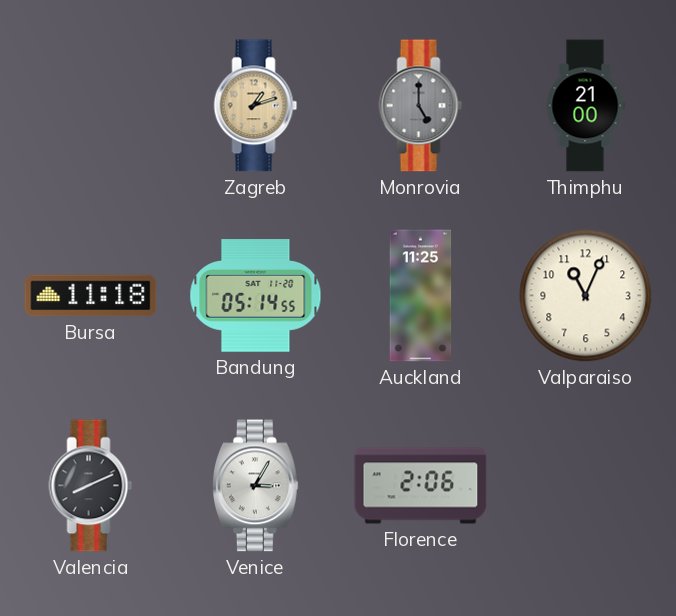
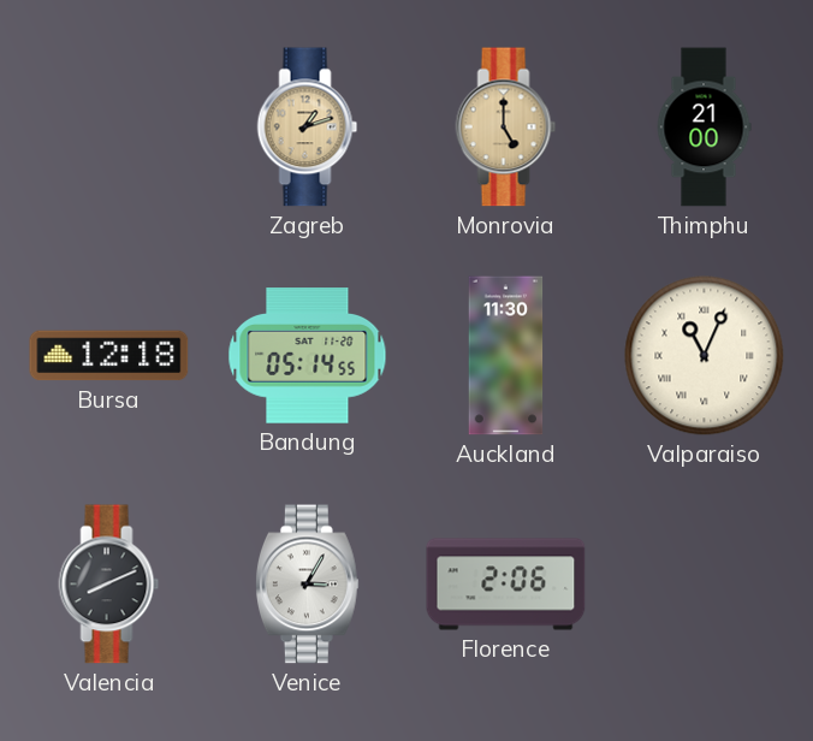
Monrovia dial: grey -> champagne
Bursa: 11:18 -> 12:18
Auckland: 11:25 -> 11:30
Valparaiso numerals: Arabic -> Roman
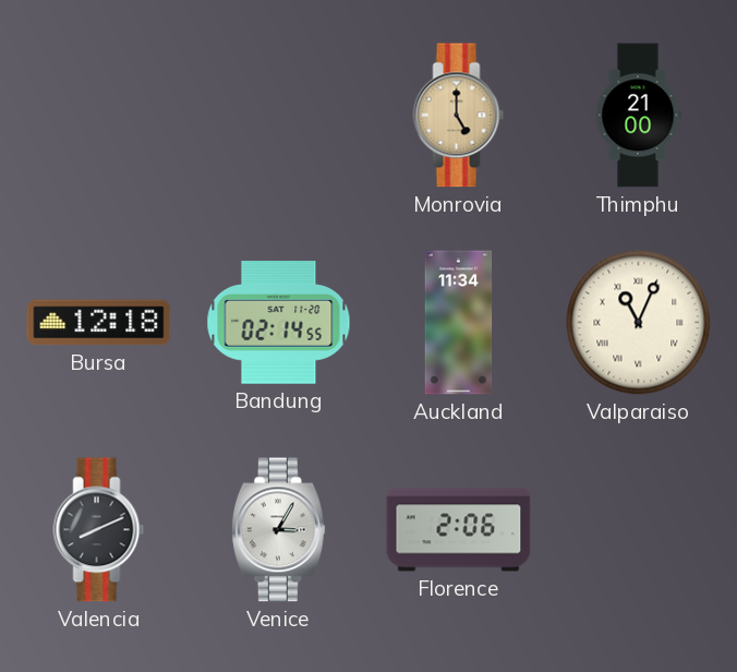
Zagreb: 1:12 -> none
Bandung: 05:14 -> 02:14
Auckland: 11:30 -> 11:34
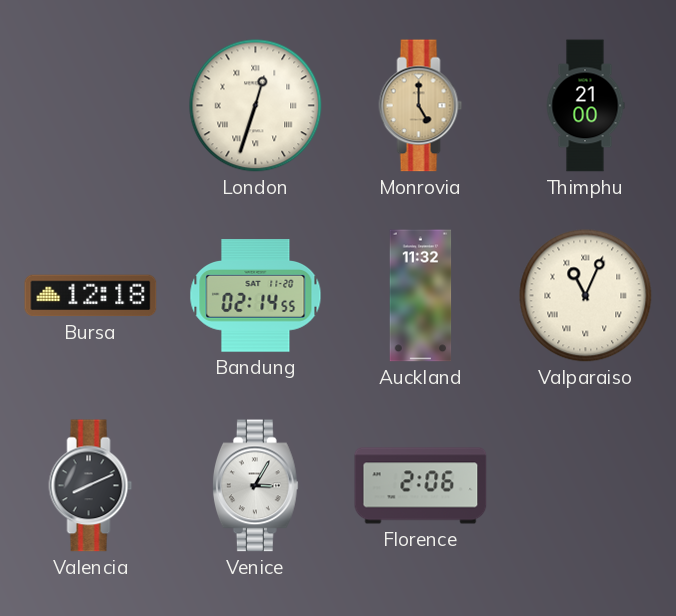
London: none -> 12:33
Auckland: 11:34 -> 11:32
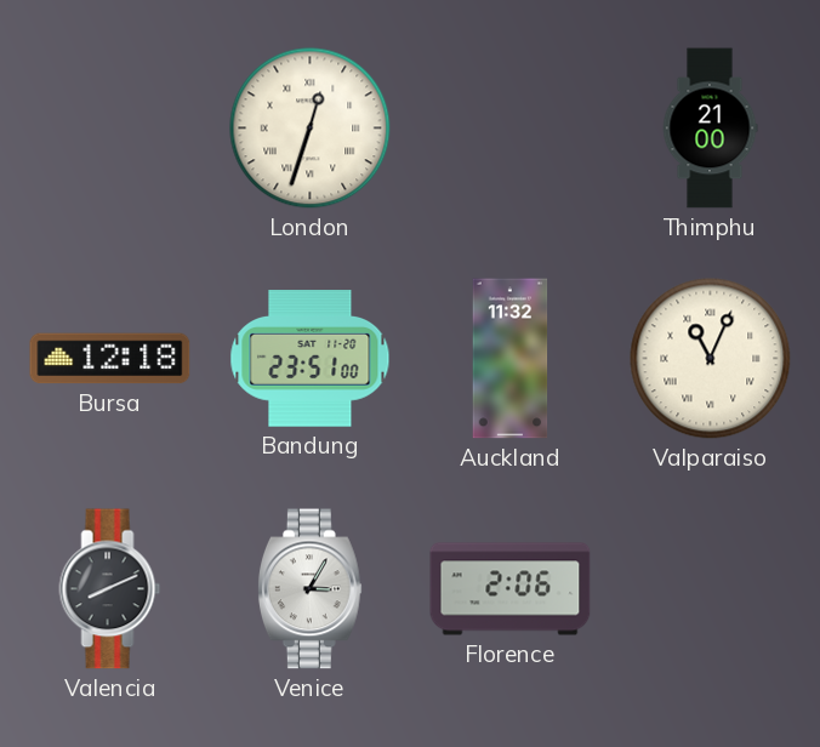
Monrovia: 5:00 -> none
Bandung: 02:14 -> 23:51
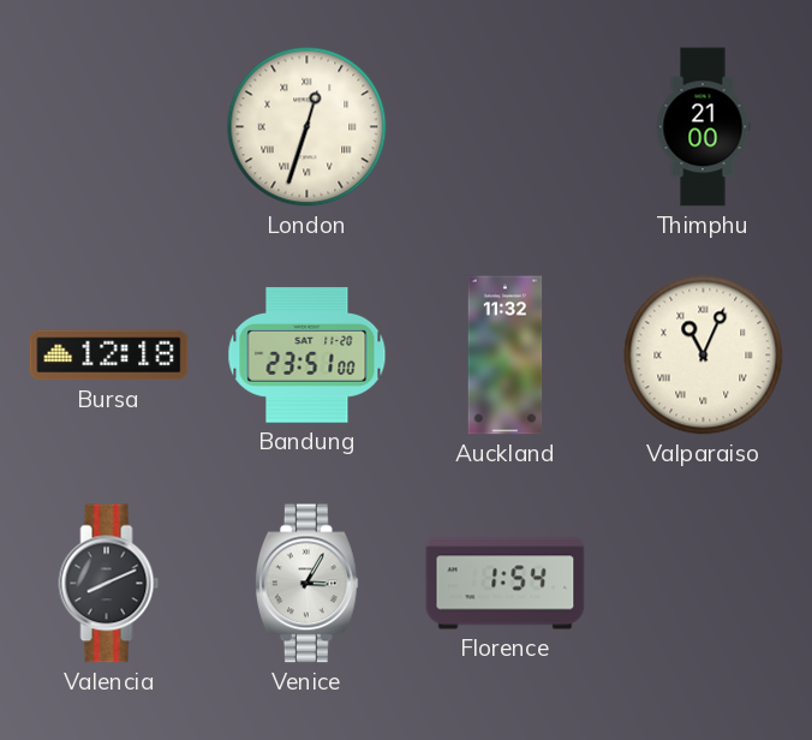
Florence: 2:06 -> 1:54
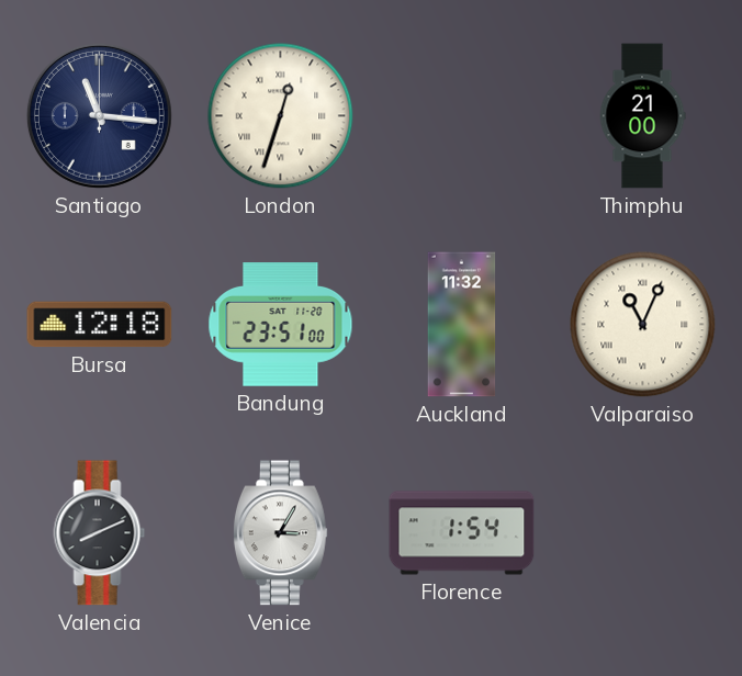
Santiago: none -> 11:16
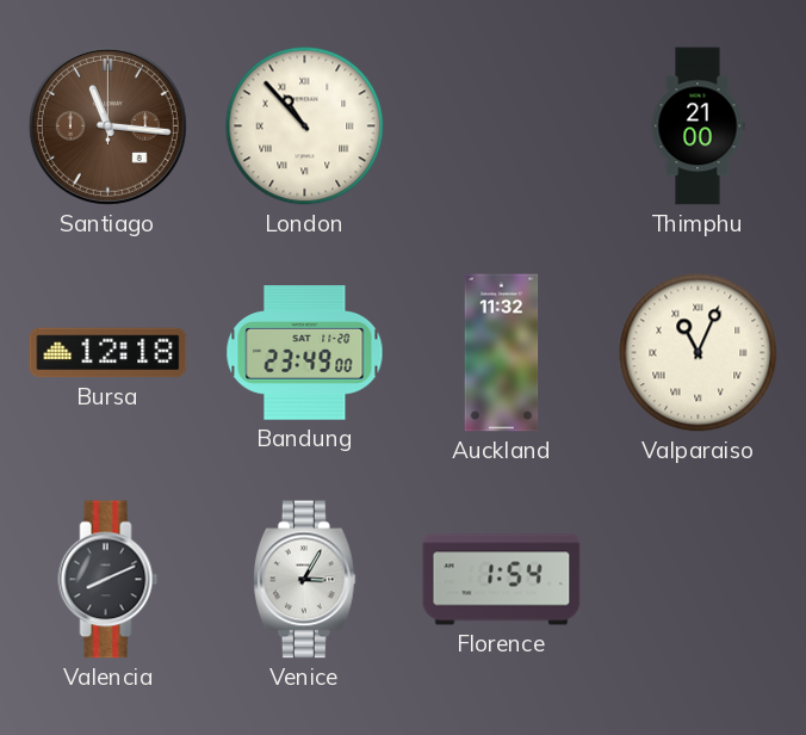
Santiago dial: navy -> brown
London: 12:33 -> 10:53
Bandung: 23:51 -> 23:49
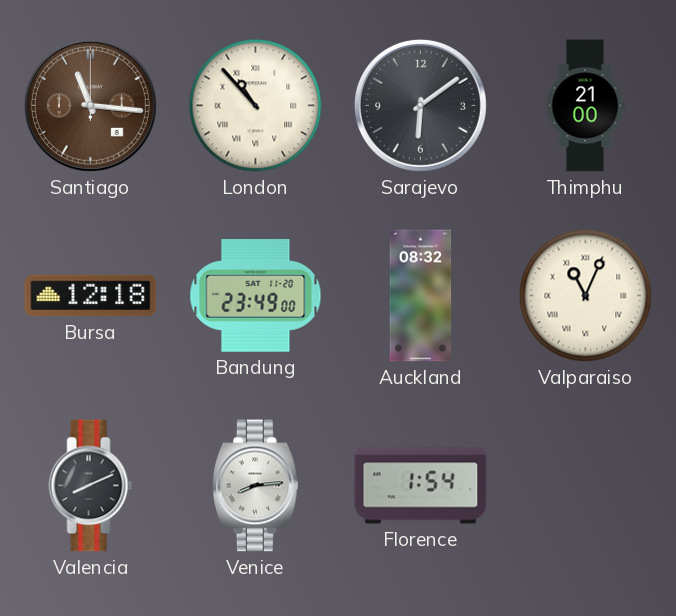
Sarajevo: none -> 6:09
Auckland: 11:32 -> 08:32
Venice: 3:05 -> 8:14
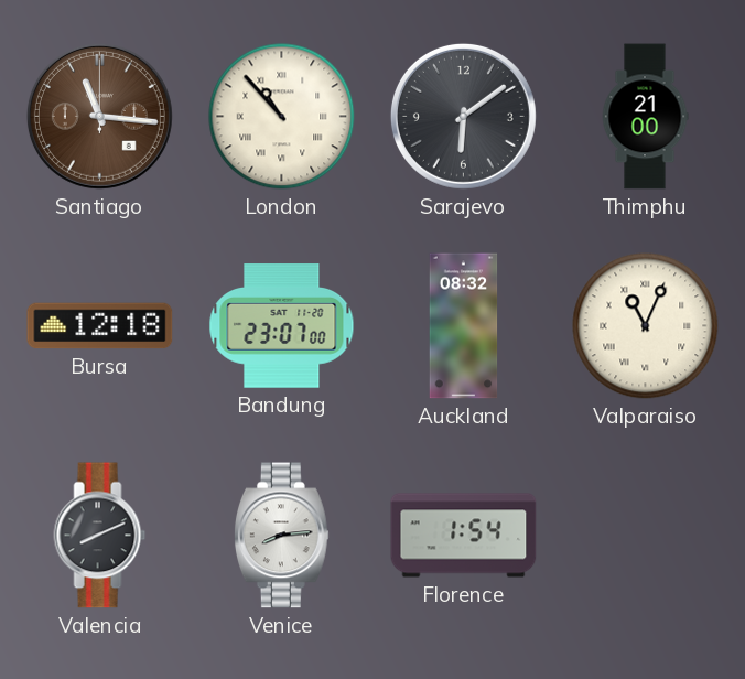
Bandung: 23:49 -> 23:07
